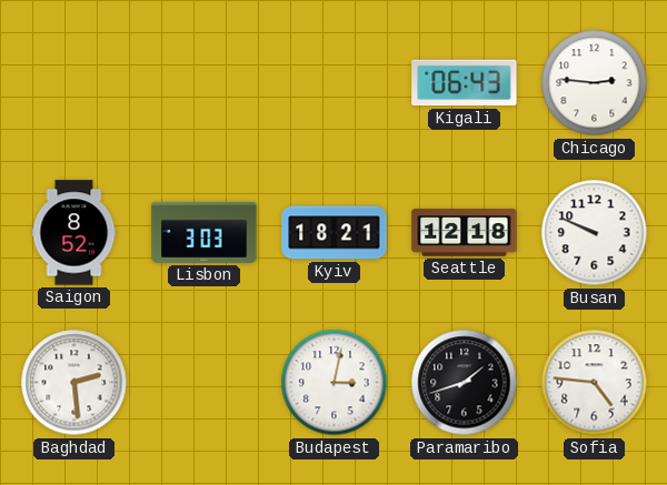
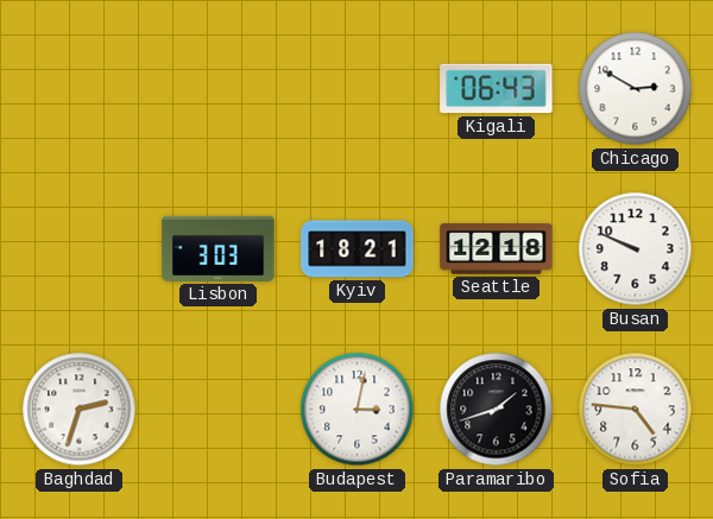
Chicago: 2:46 -> 2:50
Saigon: 8:52 -> none
Baghdad: 2:29 -> 2:33
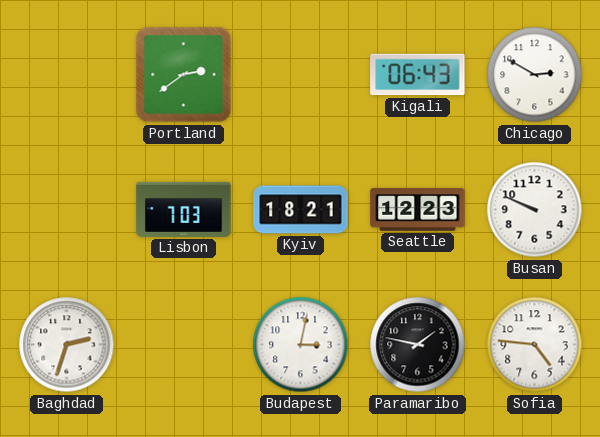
Portland: none -> 2:39
Lisbon: 3:03 -> 7:03
Seattle: 12:18 -> 12:23
Paramaribo: 1:42 -> 1:47
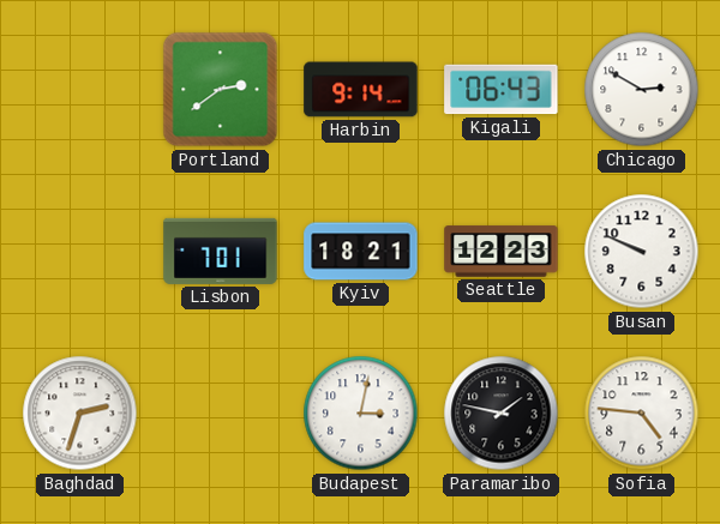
Harbin: none -> 9:14
Lisbon: 7:03 -> 7:01
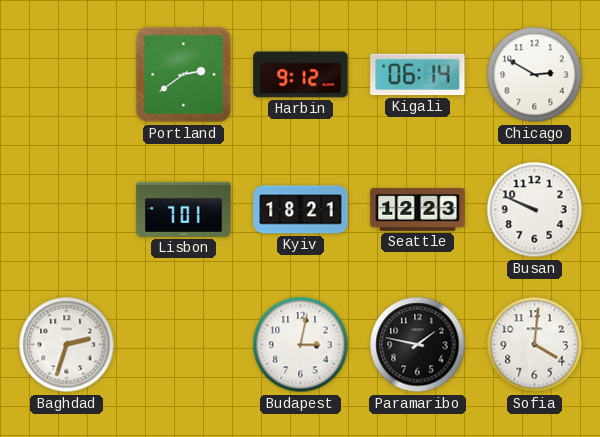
Harbin: 9:14 -> 9:12
Kigali: 06:43 -> 06:14
Sofia: 4:46 -> 4:01
